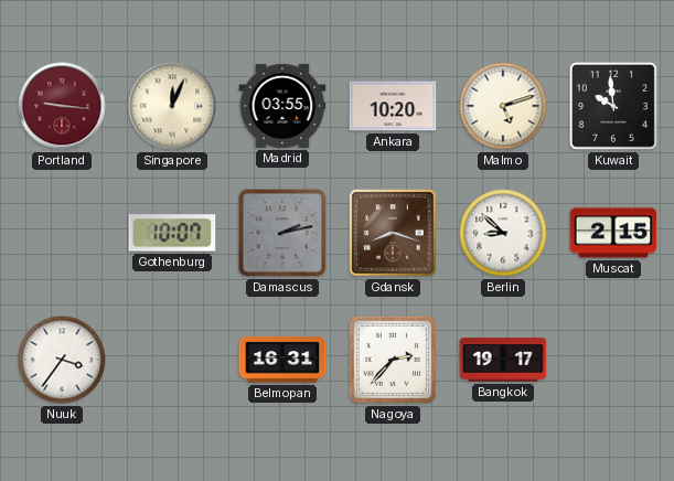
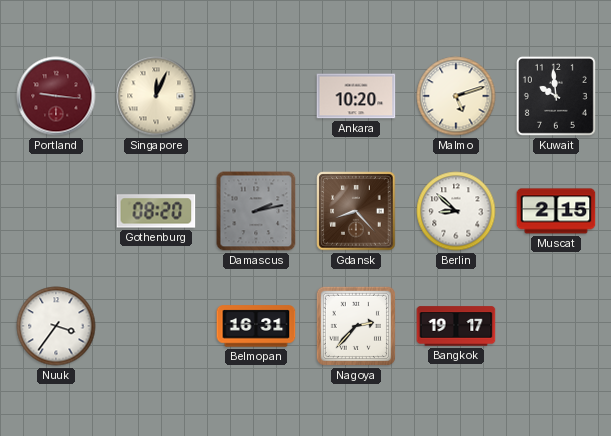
Madrid: 03:55 -> none
Gothenburg: 10:07 -> 08:20
Gdansk: 8:18 -> 8:23
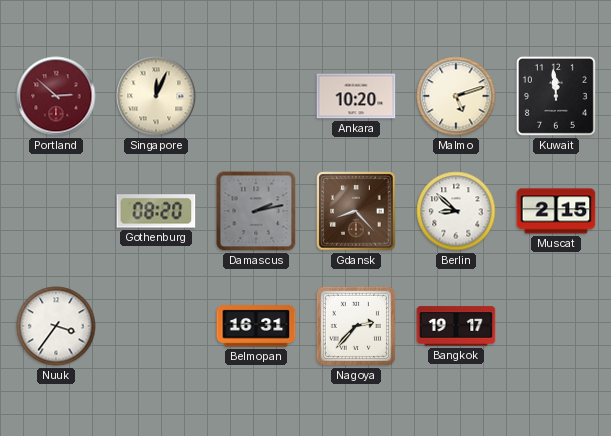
Portland: 9:16 -> 2:52
Kuwait: 9:59 -> 11:59
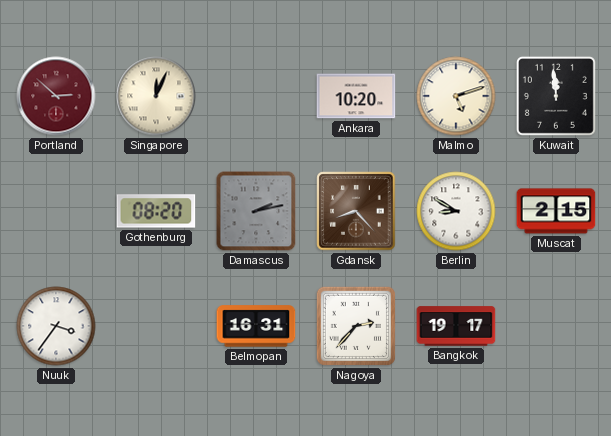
Berlin: 8:52 -> 8:50
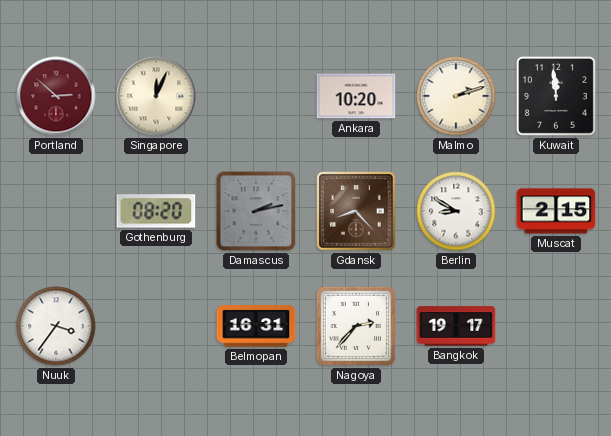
Malmo: 5:12 -> 2:12
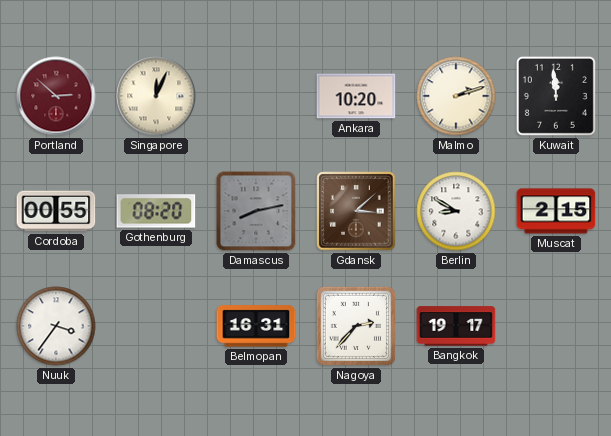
Cordoba: none -> 00:55
Damascus: 2:13 -> 8:13
Gdansk: 8:23 -> 3:08
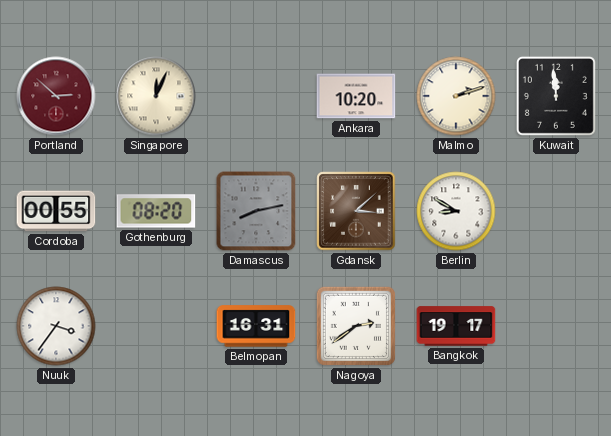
Muscat: 2:15 -> none
Nagoya: 2:37 -> 2:39
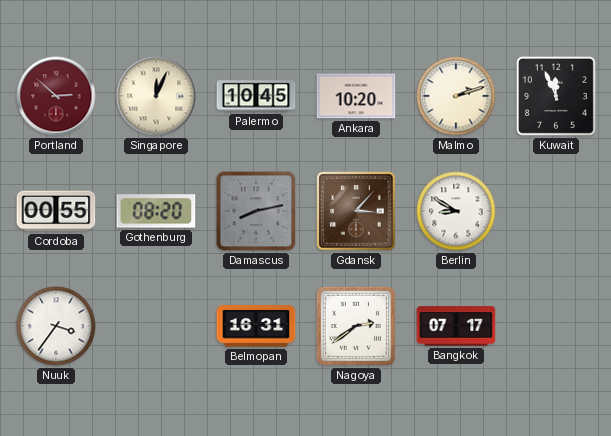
Palermo: none -> 10:45
Kuwait: 11:59 -> 11:56
Gdansk: 3:08 -> 3:07
Bangkok: 19:17 -> 07:17
